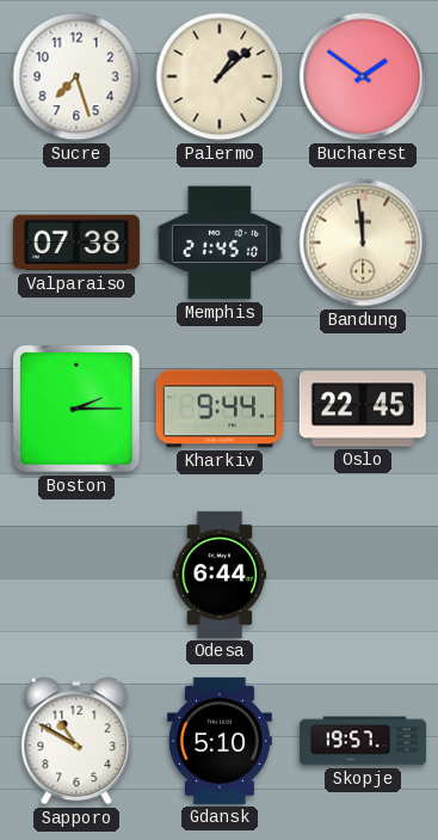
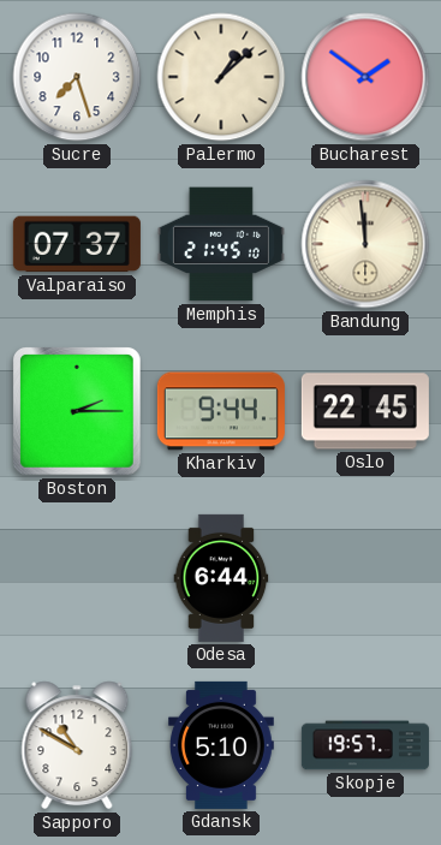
Valparaiso: 07:38 -> 07:37
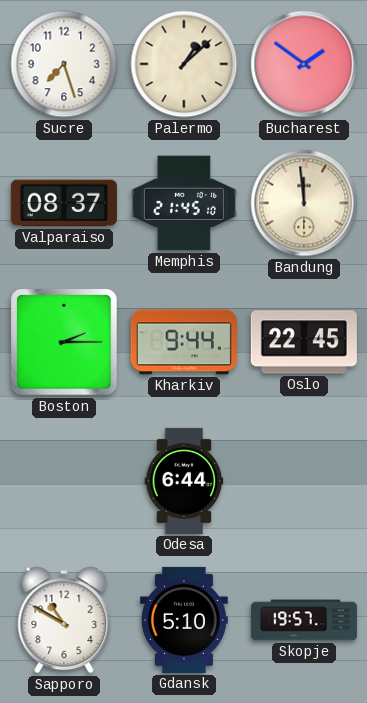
Valparaiso: 07:37 -> 08:37
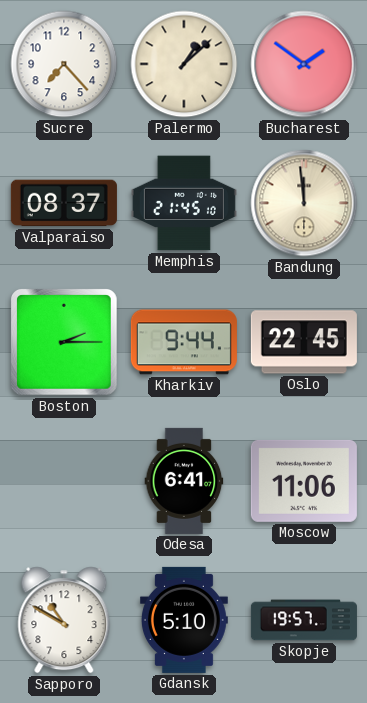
Sucre: 7:27 -> 7:23
Odesa: 6:44 -> 6:41
Moscow: none -> 11:06
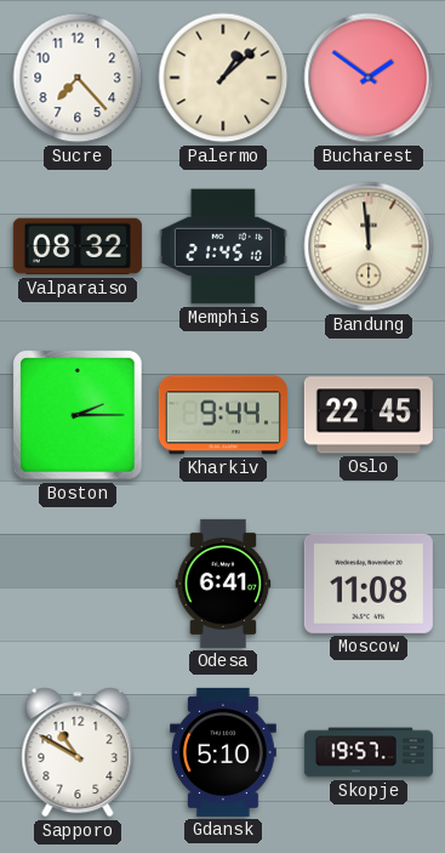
Valparaiso: 08:37 -> 08:32
Moscow: 11:06 -> 11:08
